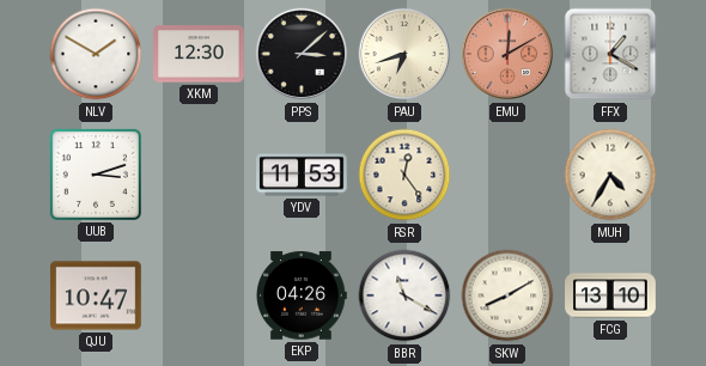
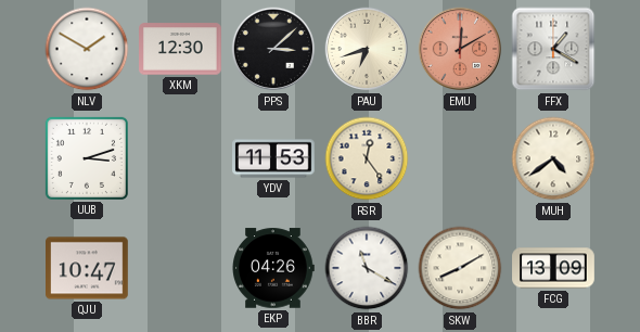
MUH: 4:35 -> 4:39
FCG: 13:10 -> 13:09
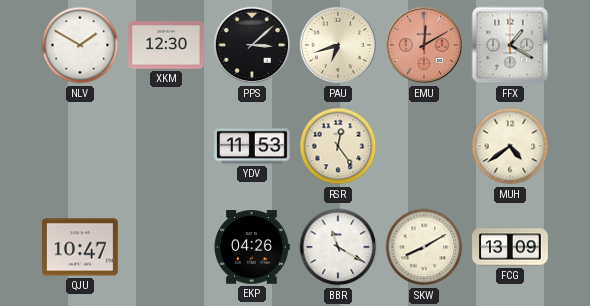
UUB: 3:12 -> none
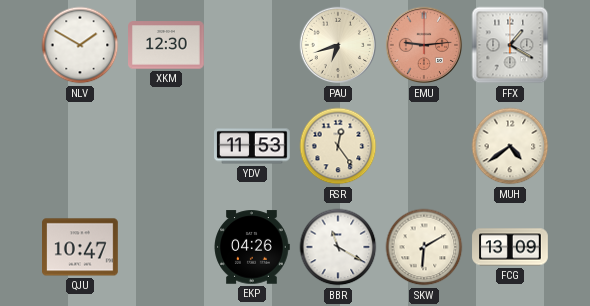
PPS: 3:08 -> none
EMU: 12:10 -> 9:14
SKW: 8:10 -> 6:10
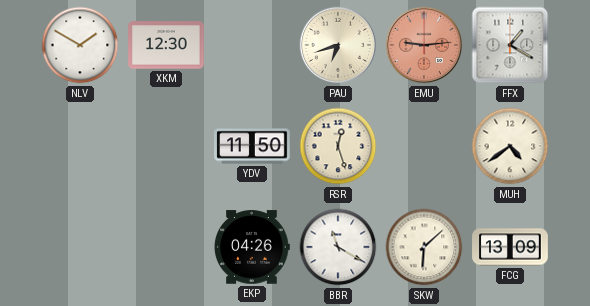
YDV: 11:53 -> 11:50
RSR: 12:24 -> 12:27
QJU: 10:47 -> none
SKW: 6:10 -> 6:08
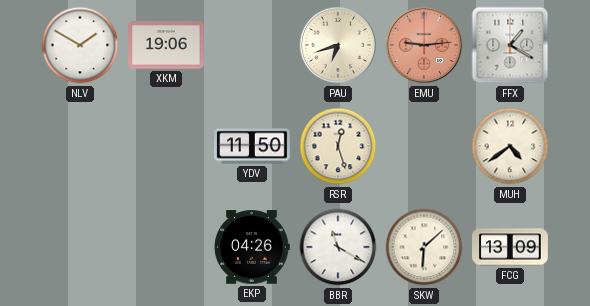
XKM: 12:30 -> 19:06
